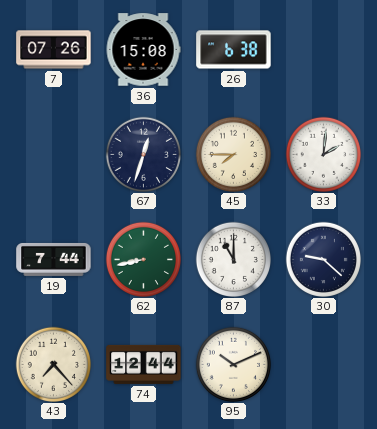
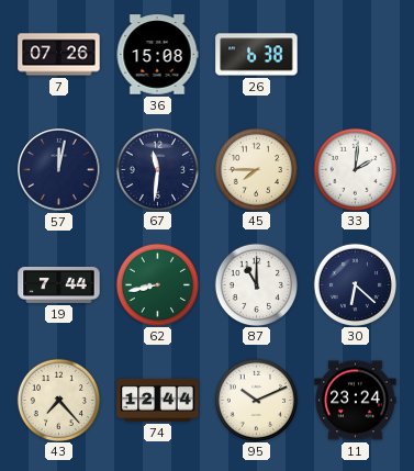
57: none -> 12:02
67: 12:33 -> 11:31
30: 9:22 -> 6:22
11: none -> 23:24
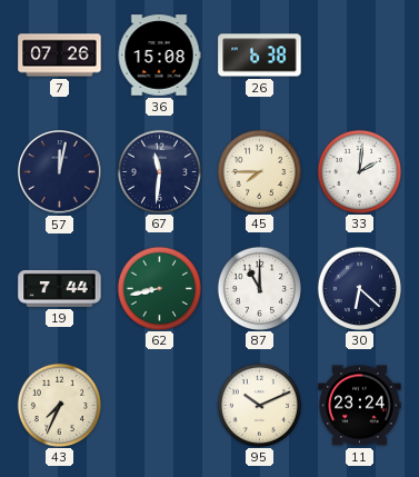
43: 7:23 -> 7:34
74: 12:44 -> none
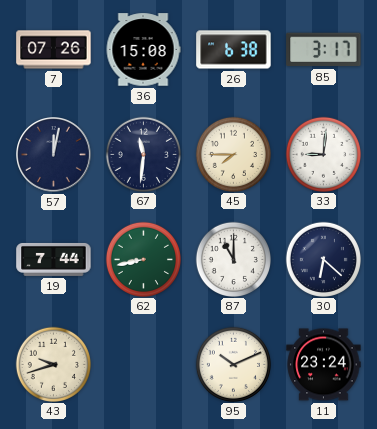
85: none -> 3:17
33: 2:01 -> 9:01
43: 7:34 -> 9:42
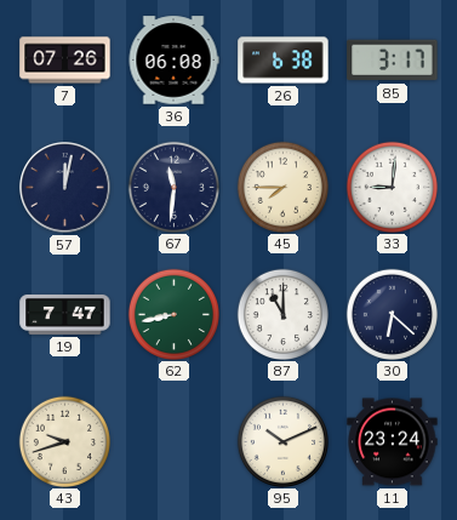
36: 15:08 -> 06:08
19: 7:44 -> 7:47
